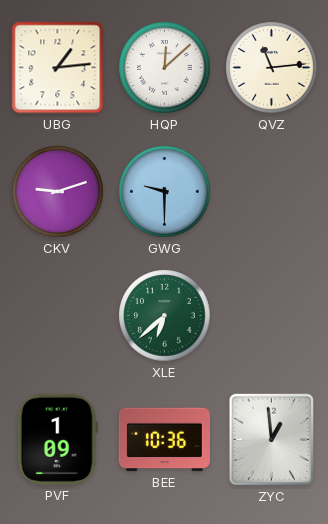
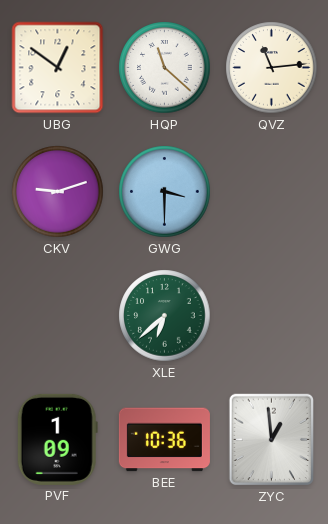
UBG: 1:14 -> 12:51
HQP: 12:08 -> 11:22
GWG: 9:30 -> 3:30
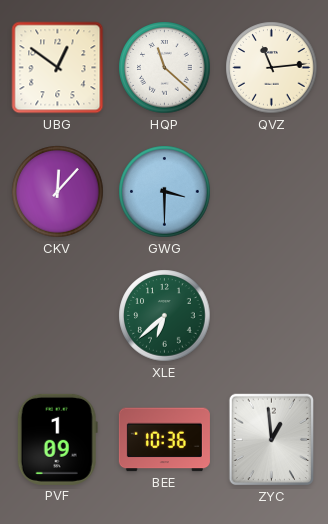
CKV: 9:12 -> 12:07
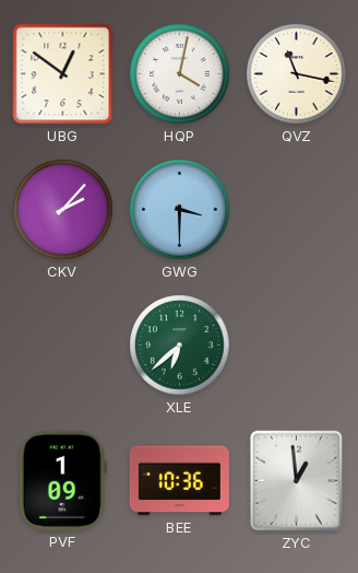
HQP: 11:22 -> 4:02
QVZ: 11:14 -> 11:17
CKV: 12:07 -> 2:07
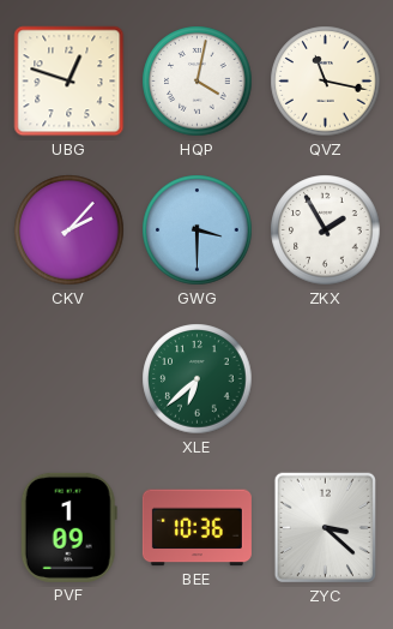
UBG: 12:51 -> 12:48
ZKX: none -> 1:55
ZYC: 12:59 -> 3:22
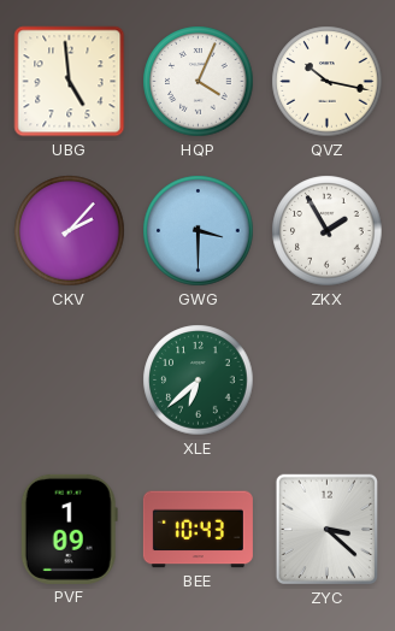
UBG: 12:48 -> 4:59
HQP: 4:02 -> 4:04
QVZ: 11:17 -> 10:17
BEE: 10:36 -> 10:43
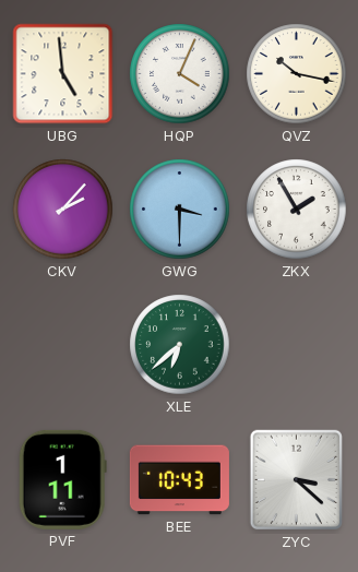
PVF: 1:09 -> 1:11
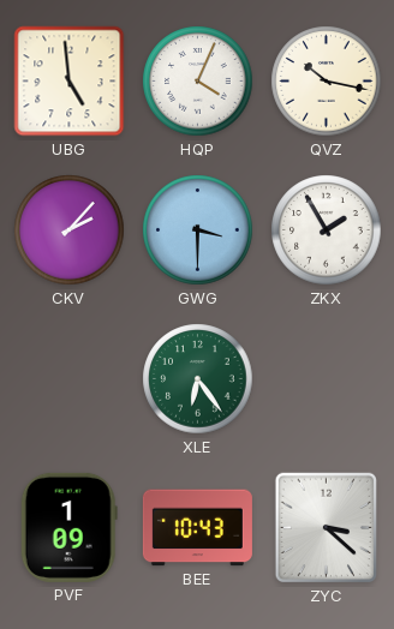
XLE: 6:38 -> 6:24
PVF: 1:11 -> 1:09
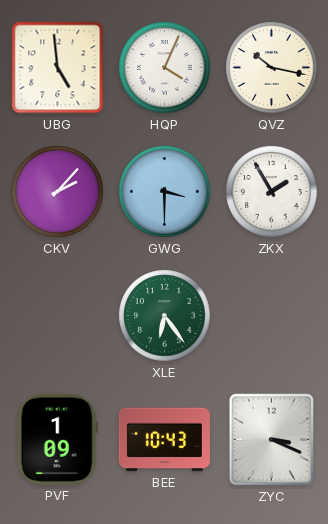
ZYC: 3:22 -> 3:19
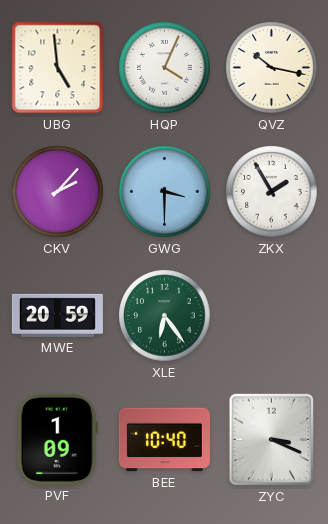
MWE: none -> 20:59
BEE: 10:43 -> 10:40
